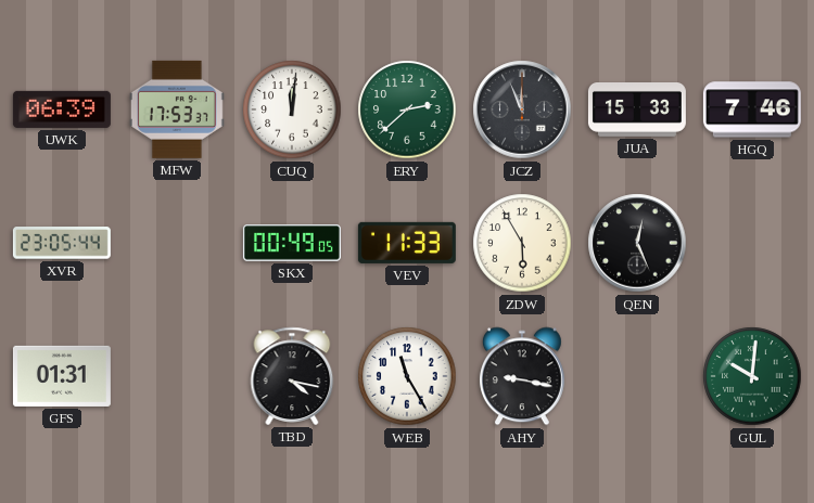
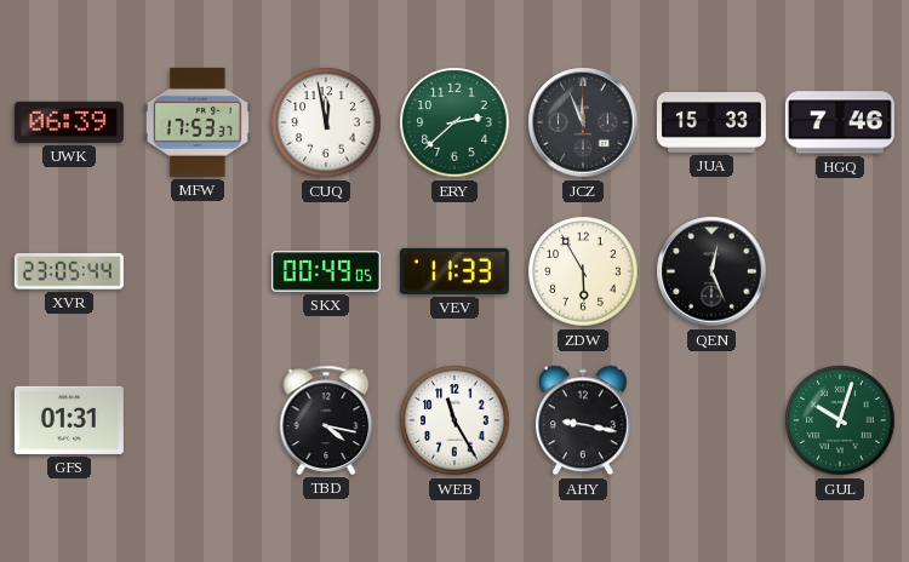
CUQ: 12:01 -> 11:58
GUL: 10:01 -> 10:03
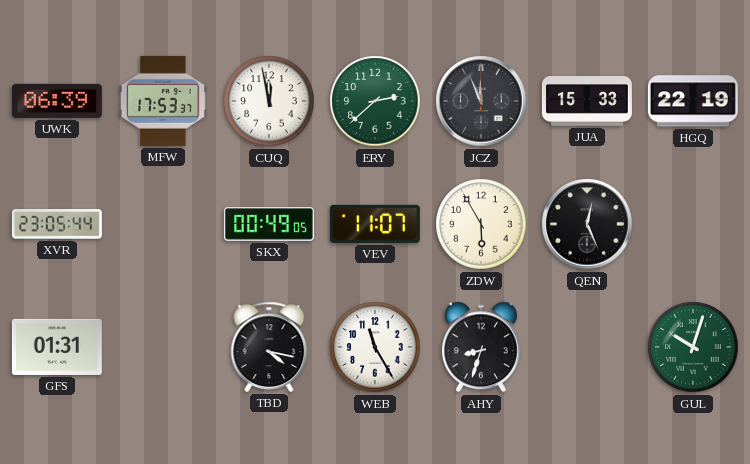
HGQ: 7:46 -> 22:19
VEV: 11:33 -> 11:07
AHY: 9:17 -> 8:33
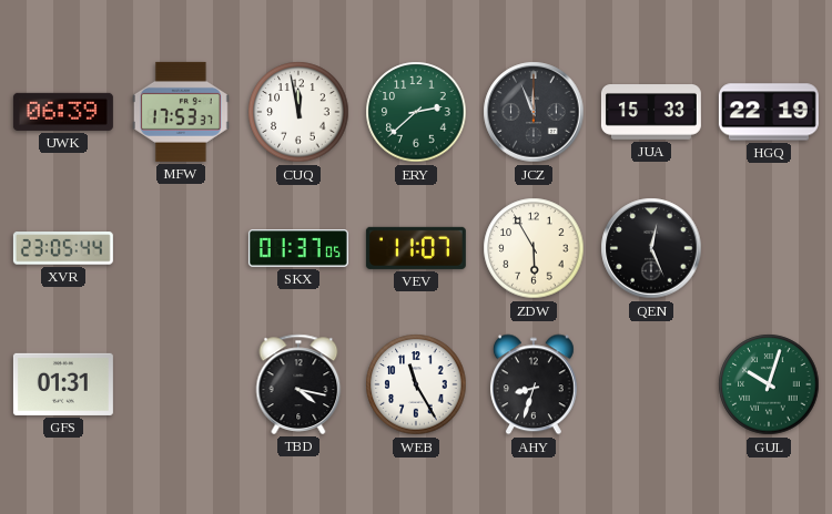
SKX: 00:49 -> 01:37
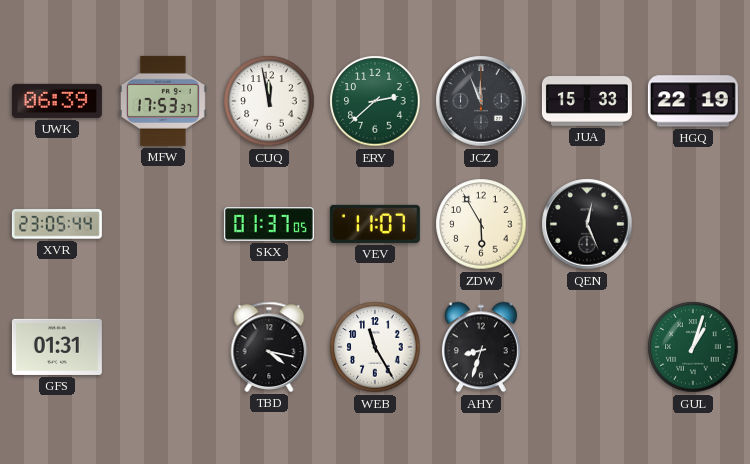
GUL: 10:03 -> 1:03
